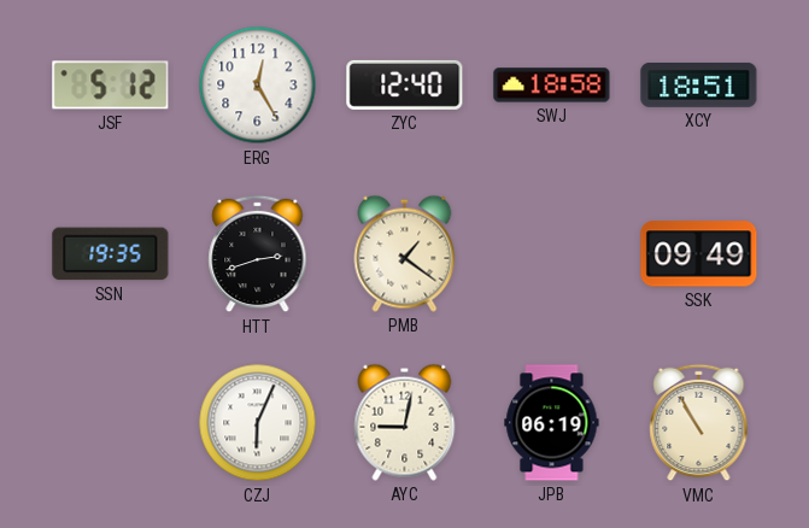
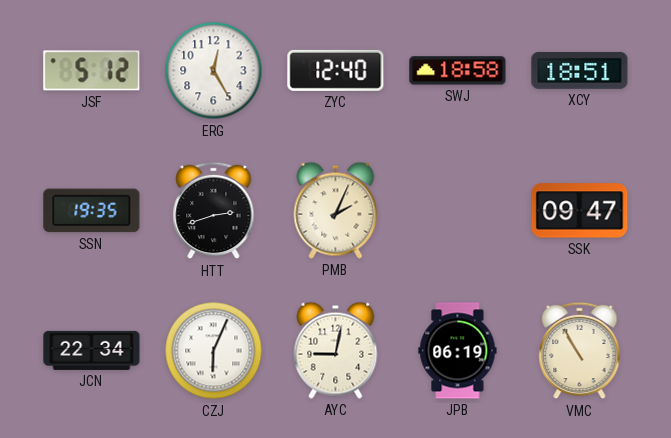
PMB: 1:21 -> 2:04
SSK: 09:49 -> 09:47
JCN: none -> 22:34
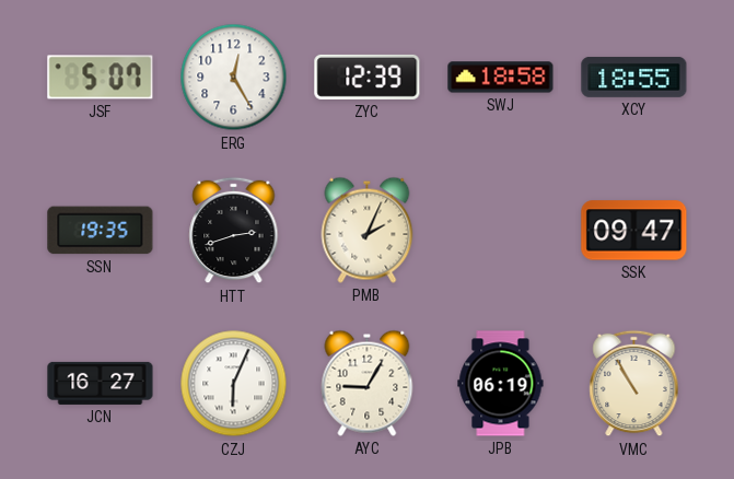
JSF: 5:12 -> 5:07
ZYC: 12:40 -> 12:39
XCY: 18:51 -> 18:55
JCN: 22:34 -> 16:27
AYC: 9:02 -> 9:05
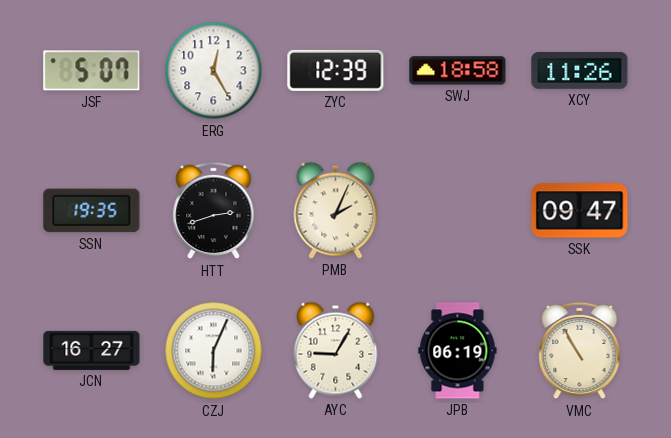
XCY: 18:55 -> 11:26
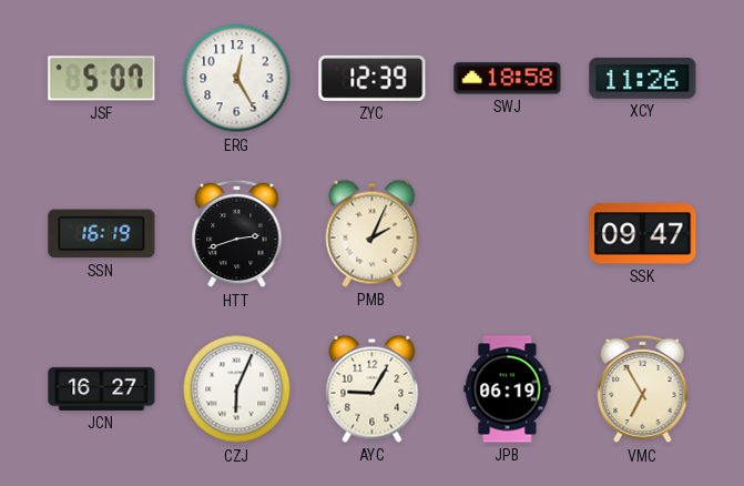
SSN: 19:35 -> 16:19
VMC: 10:55 -> 6:55
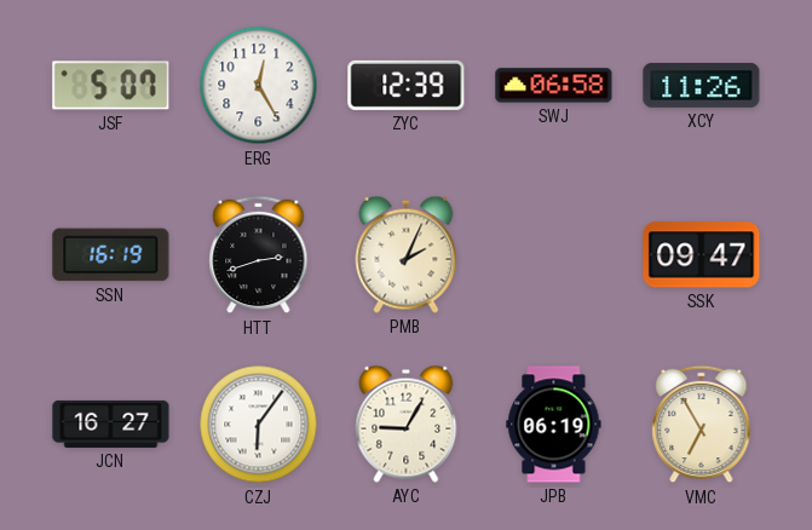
SWJ: 18:58 -> 06:58
CZJ: 6:04 -> 6:06
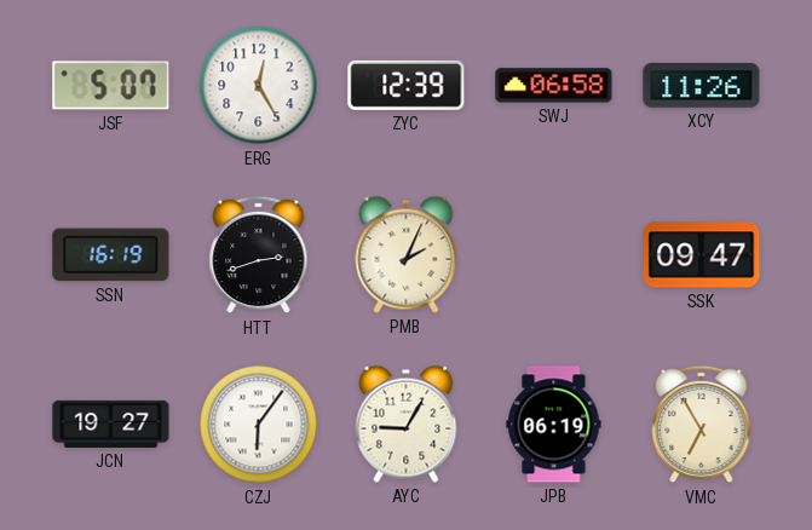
JCN: 16:27 -> 19:27
